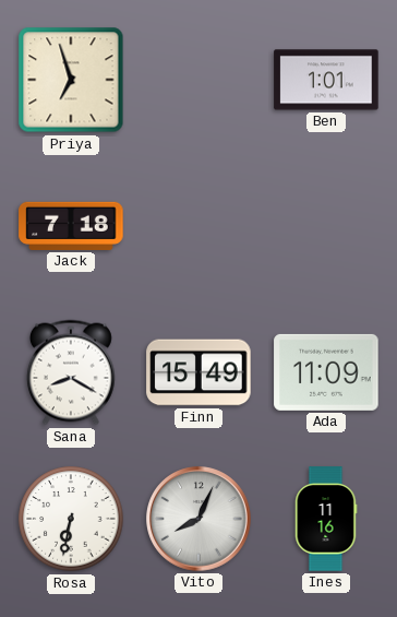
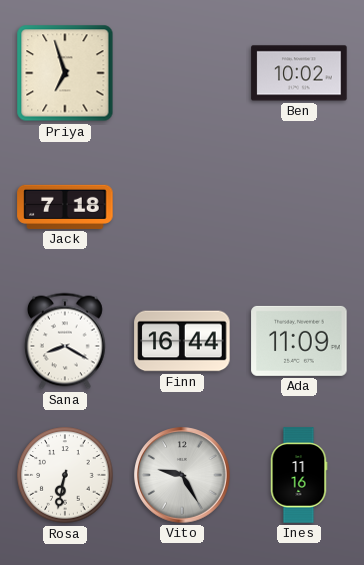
Ben: 1:01 -> 10:02
Finn: 15:49 -> 16:44
Vito: 8:04 -> 9:25
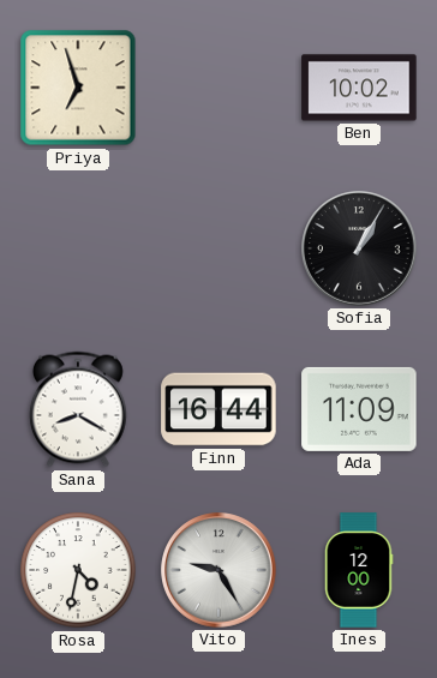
Jack: 7:18 -> none
Sofia: none -> 1:05
Rosa: 6:32 -> 4:32
Ines: 11:16 -> 12:00
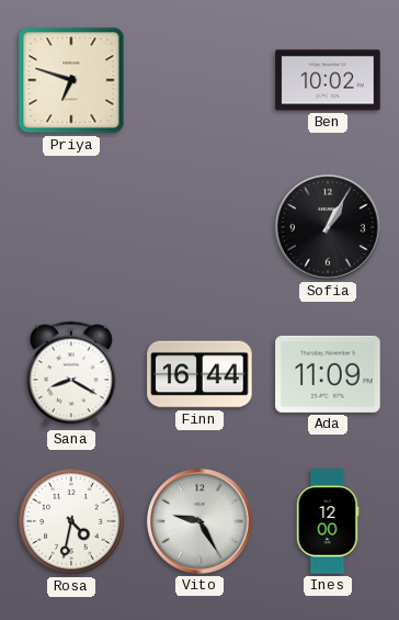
Priya: 6:57 -> 6:48
